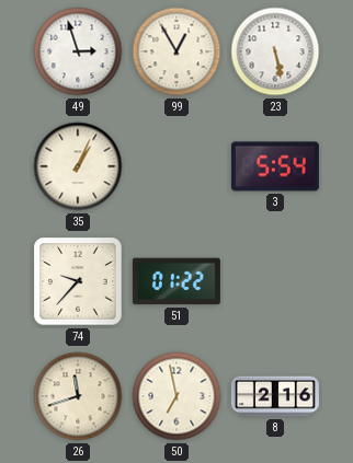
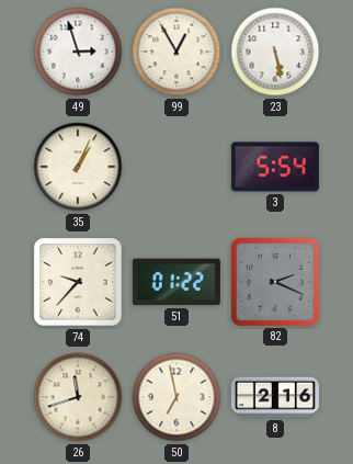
82: none -> 2:19
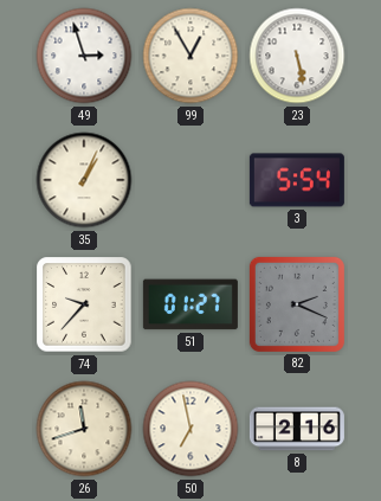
51: 01:22 -> 01:27
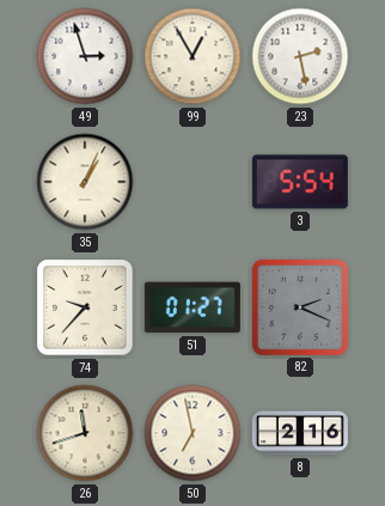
23: 5:28 -> 2:28
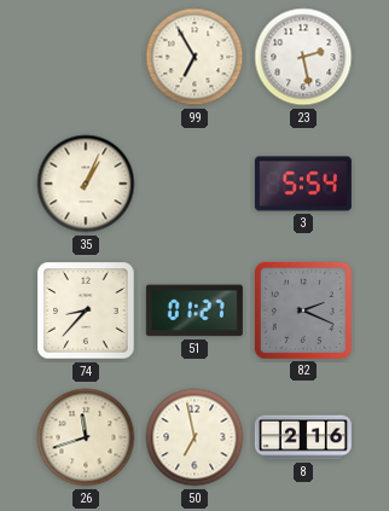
49: 2:57 -> none
99: 12:55 -> 6:55
74: 9:37 -> 8:37
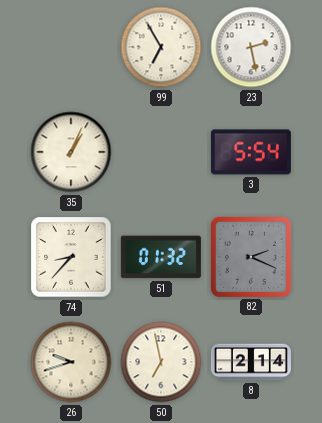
51: 01:27 -> 01:32
26: 11:42 -> 9:42
8: 2:16 -> 2:14
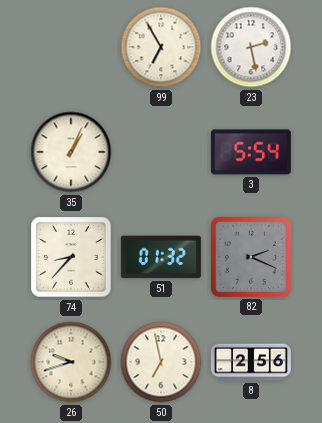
8: 2:14 -> 2:56
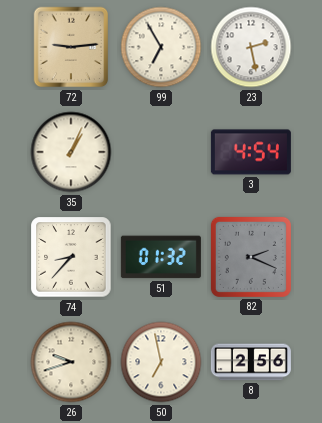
72: none -> 9:14
3: 5:54 -> 4:54
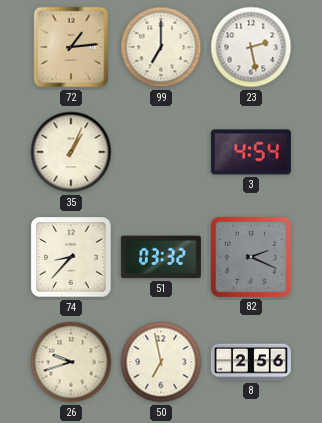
72: 9:14 -> 1:14
99: 6:55 -> 7:00
51: 01:32 -> 03:32
